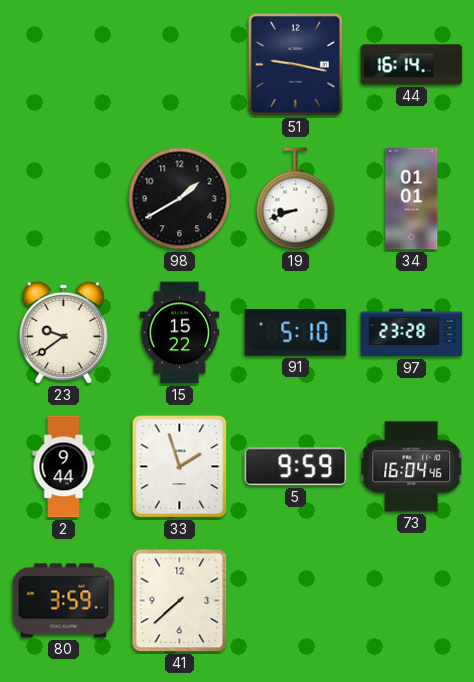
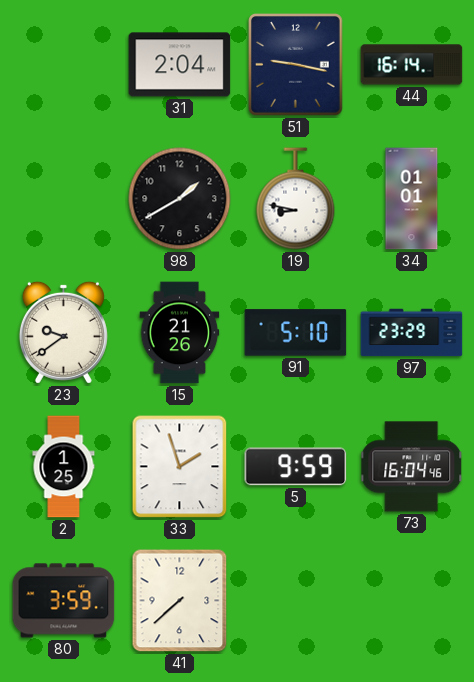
31: none -> 2:04
19: 8:42 -> 8:47
15: 15:22 -> 21:26
97: 23:28 -> 23:29
2: 9:44 -> 1:25
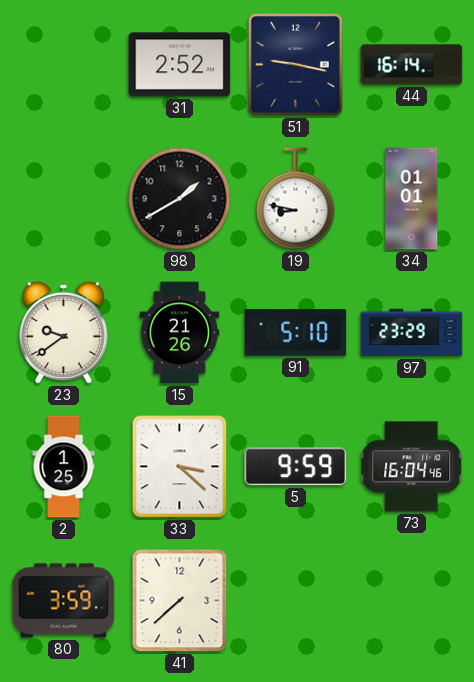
31: 2:04 -> 2:52
33: 1:57 -> 3:22
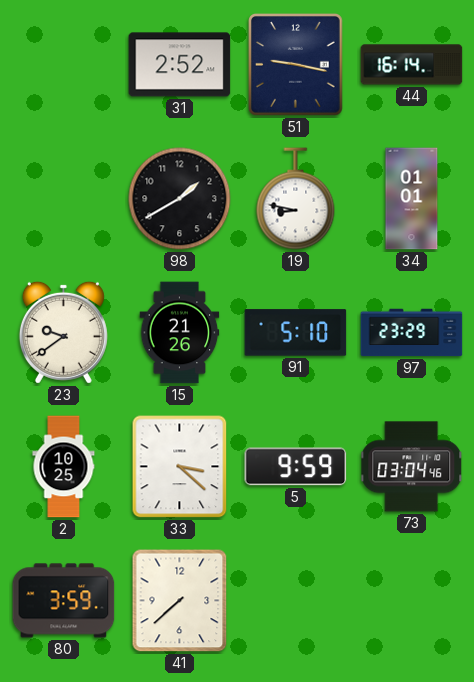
2: 1:25 -> 10:25
73: 16:04 -> 03:04
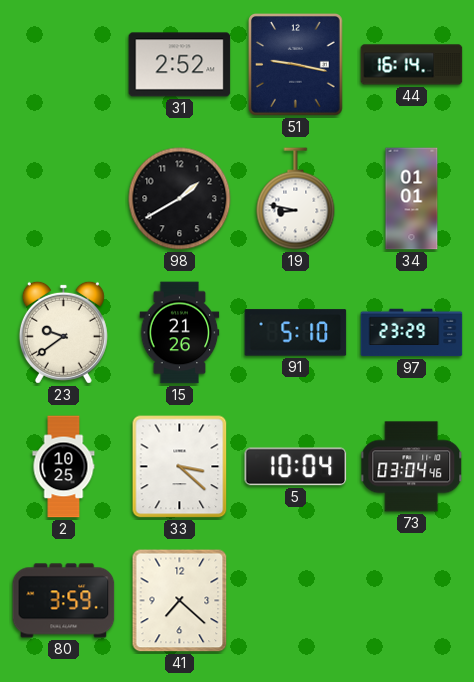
5: 9:59 -> 10:04
41: 7:38 -> 7:22
